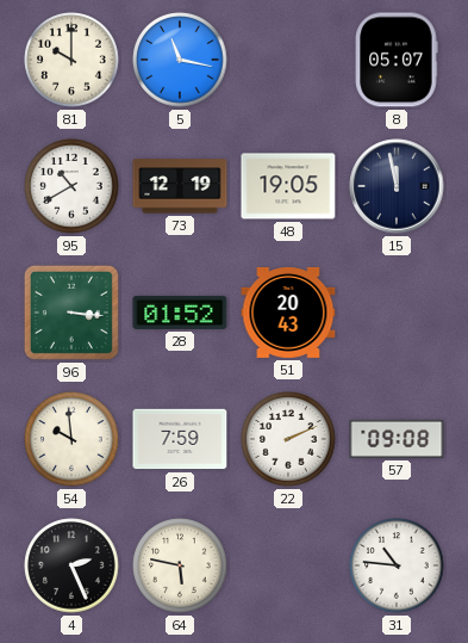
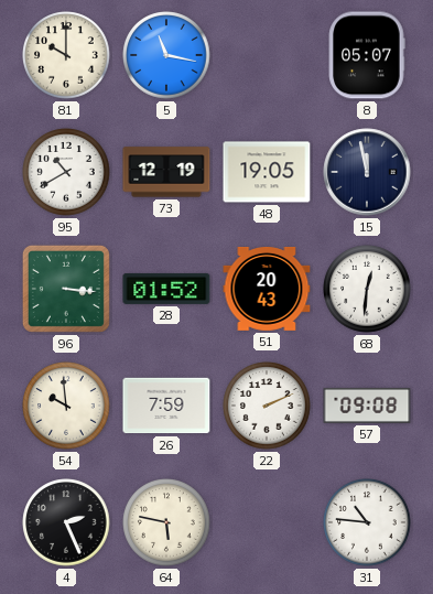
68: none -> 12:31
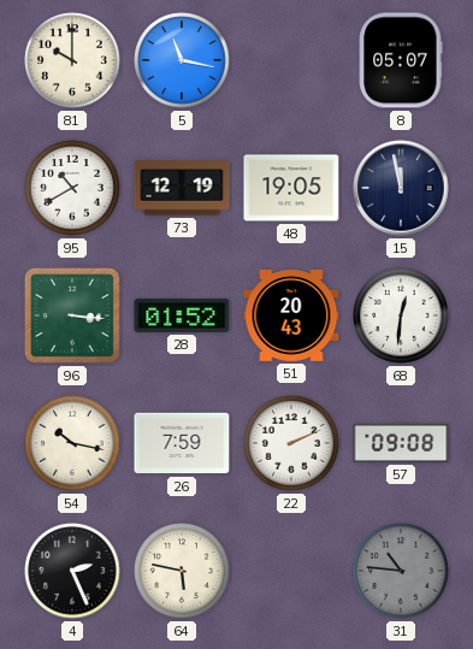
54: 9:59 -> 10:17
31 dial: white -> grey
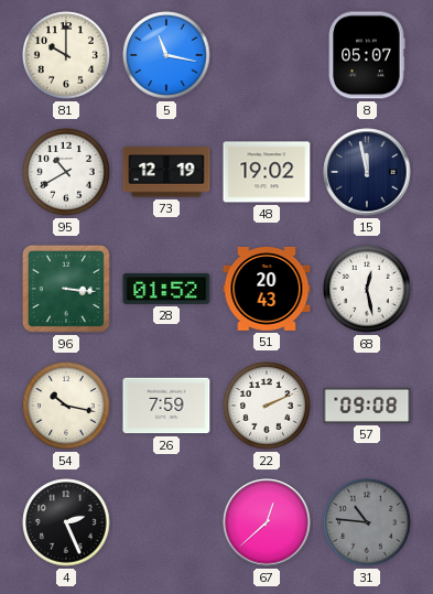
48: 19:05 -> 19:02
68: 12:31 -> 12:28
64: 5:47 -> none
67: none -> 12:38
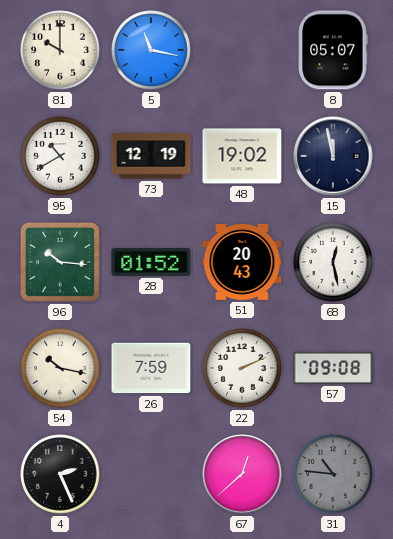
96: 3:16 -> 10:16
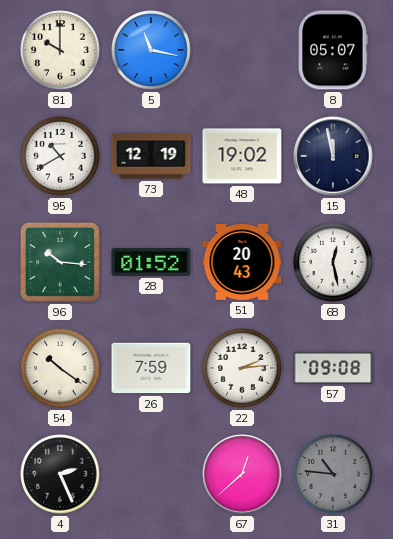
54: 10:17 -> 10:21
22: 2:11 -> 2:14
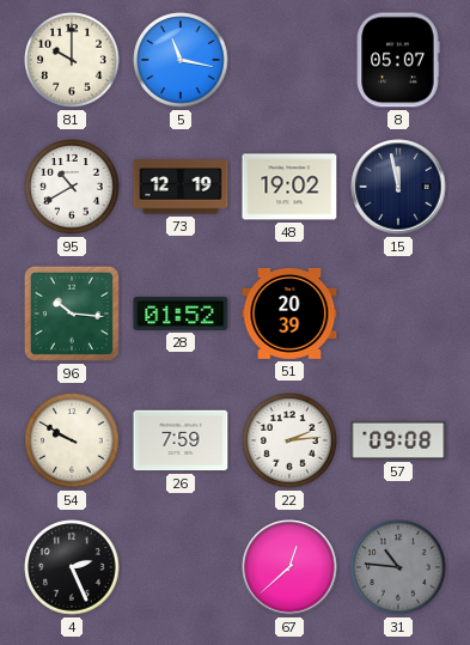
51: 20:43 -> 20:39
68: 12:28 -> none
54: 10:21 -> 9:50
